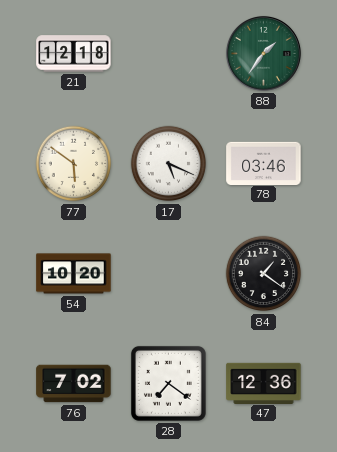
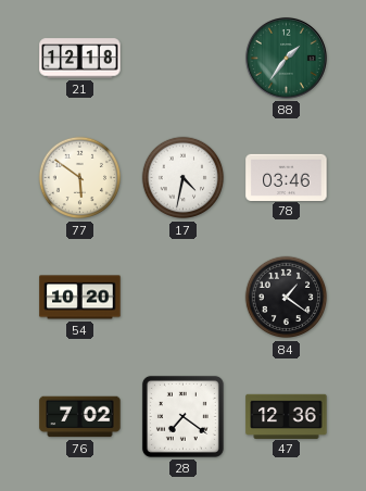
17: 5:19 -> 4:32
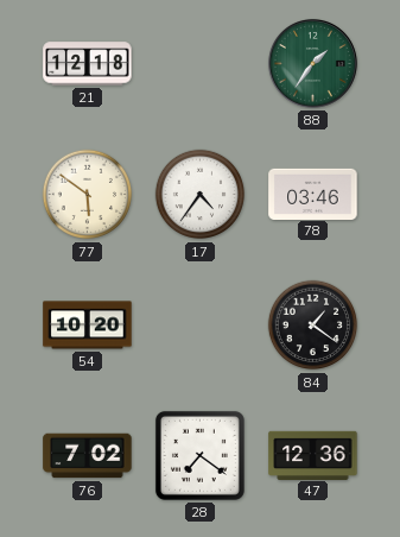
17: 4:32 -> 4:36
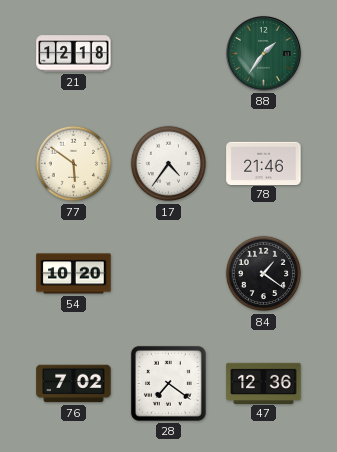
78: 03:46 -> 21:46
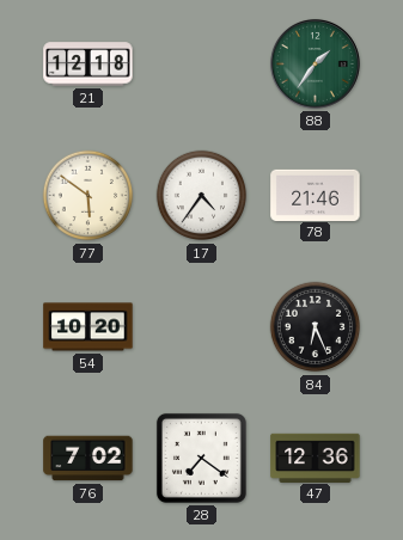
84: 1:21 -> 6:26
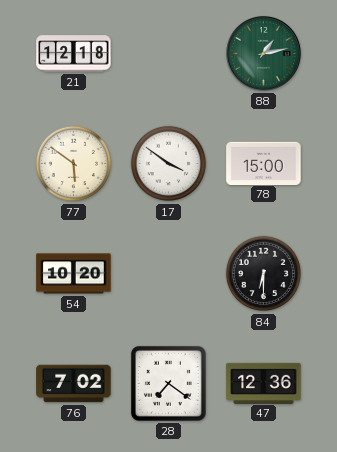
88: 1:36 -> 1:13
17: 4:36 -> 3:51
78: 21:46 -> 15:00
84: 6:26 -> 6:30
